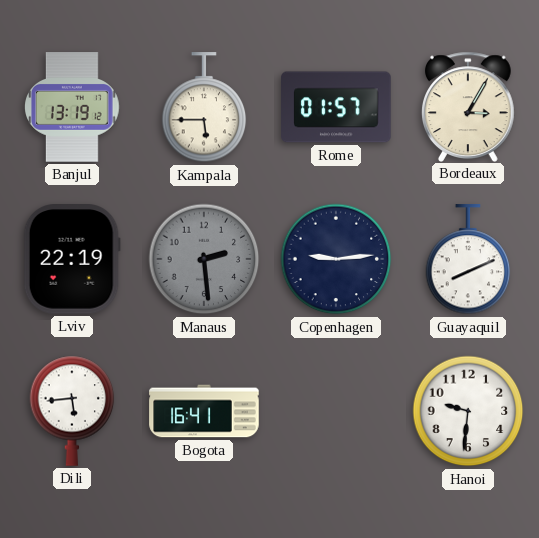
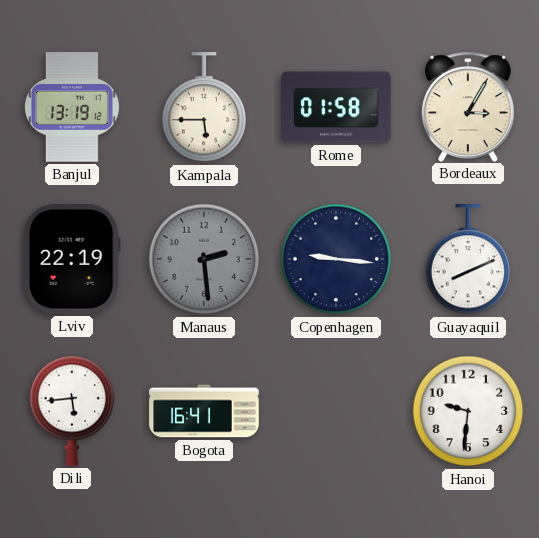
Rome: 01:57 -> 01:58
Copenhagen: 9:14 -> 9:16
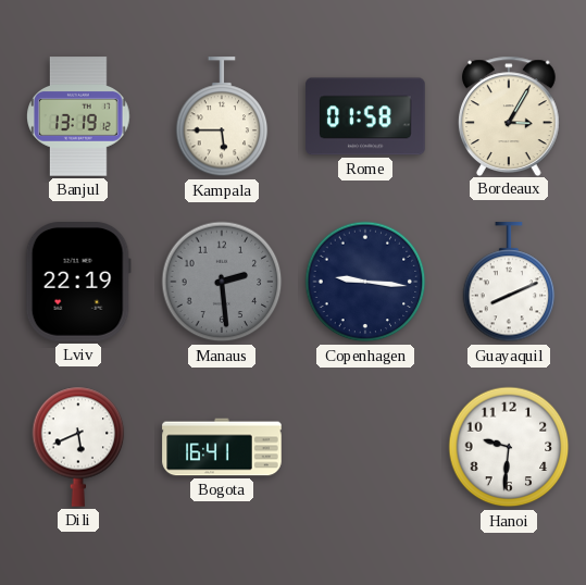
Dili: 5:44 -> 5:41
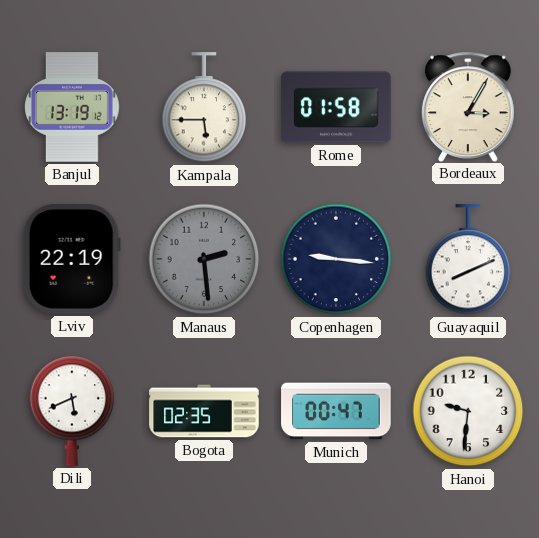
Bogota: 16:41 -> 02:35
Munich: none -> 00:47
